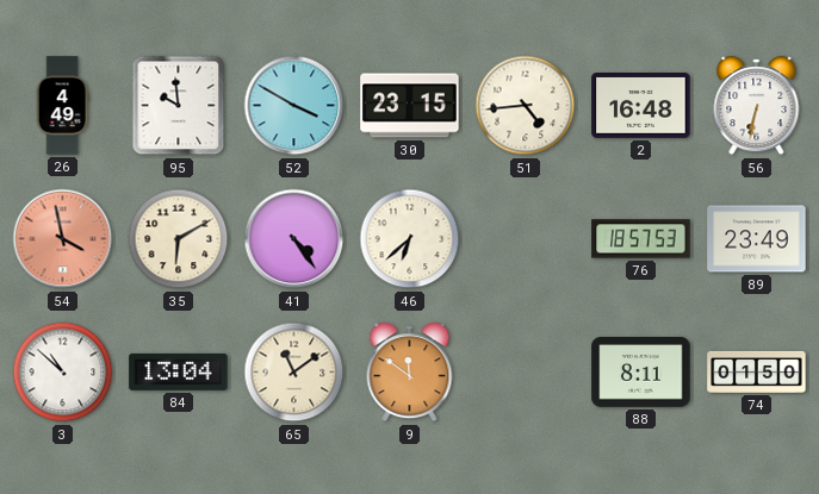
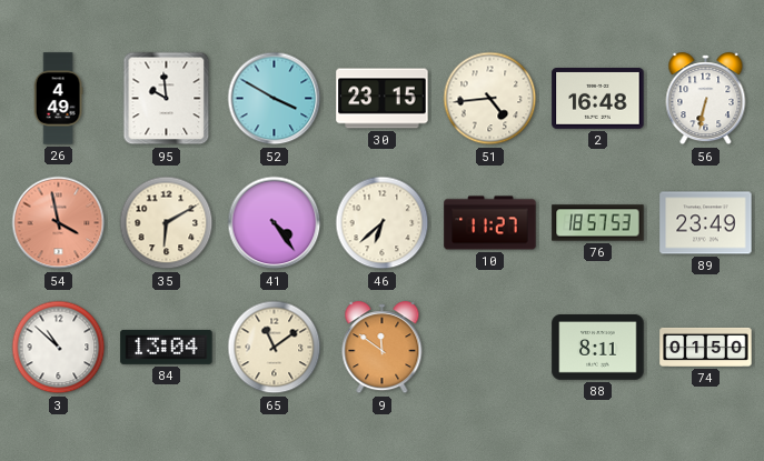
10: none -> 11:27
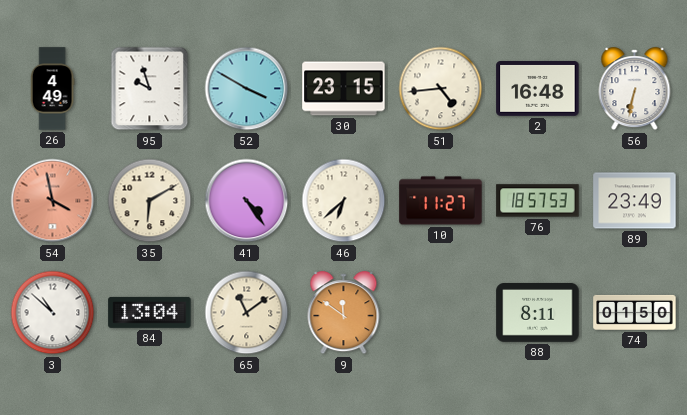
95: 9:59 -> 9:57
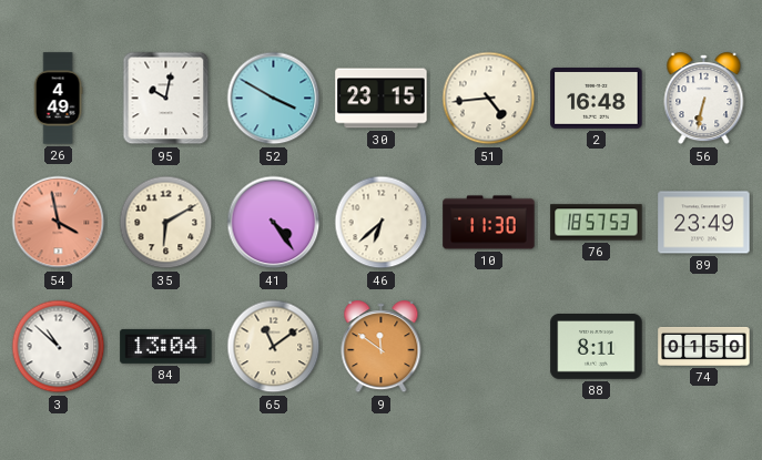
95: 9:57 -> 10:02
10: 11:27 -> 11:30
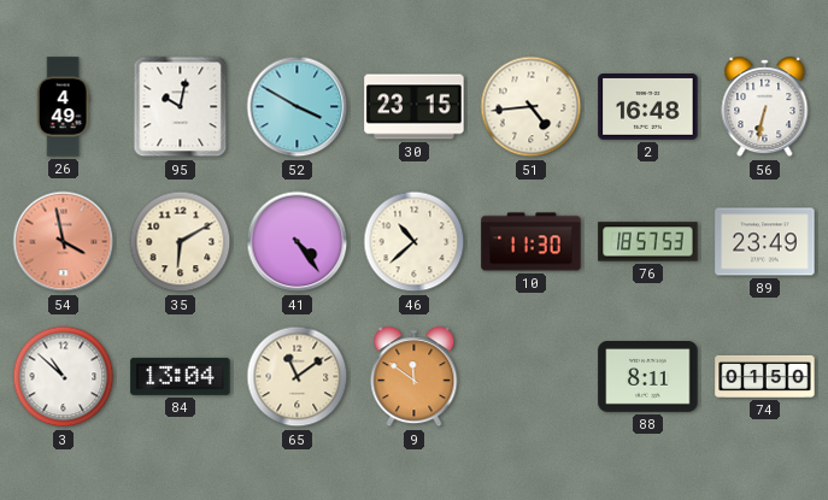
46: 6:38 -> 10:38
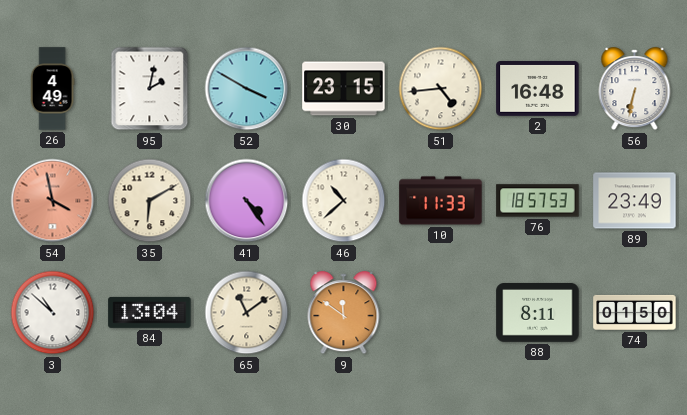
95: 10:02 -> 2:02
10: 11:30 -> 11:33
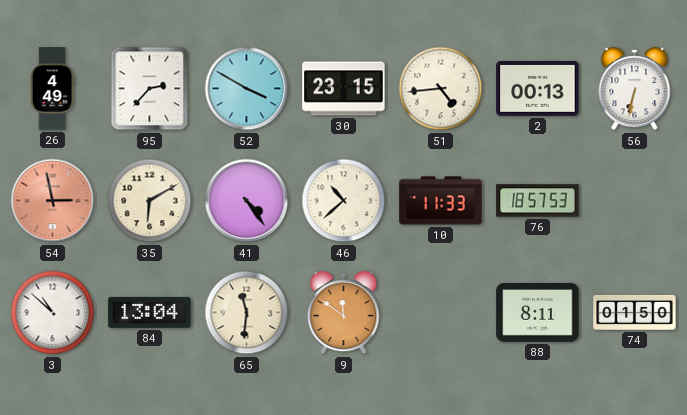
95: 2:02 -> 2:37
2: 16:48 -> 00:13
54: 3:58 -> 2:58
89: 23:49 -> none
65: 11:09 -> 11:31
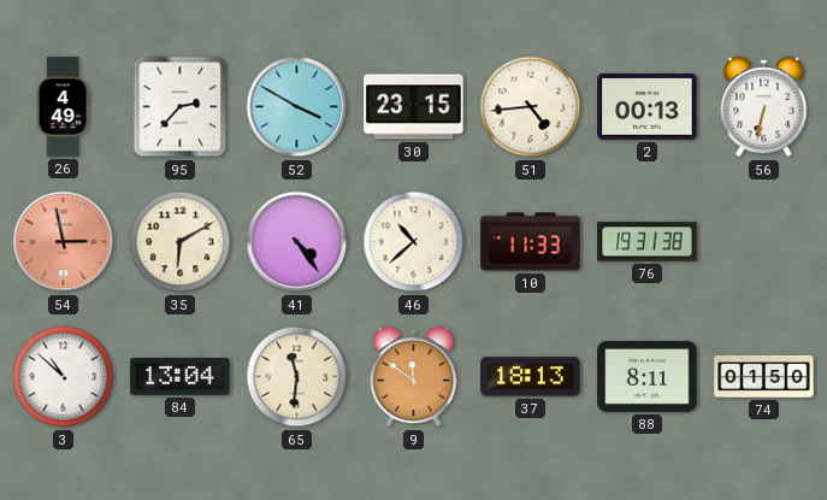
76: 18:57 -> 19:31
37: none -> 18:13
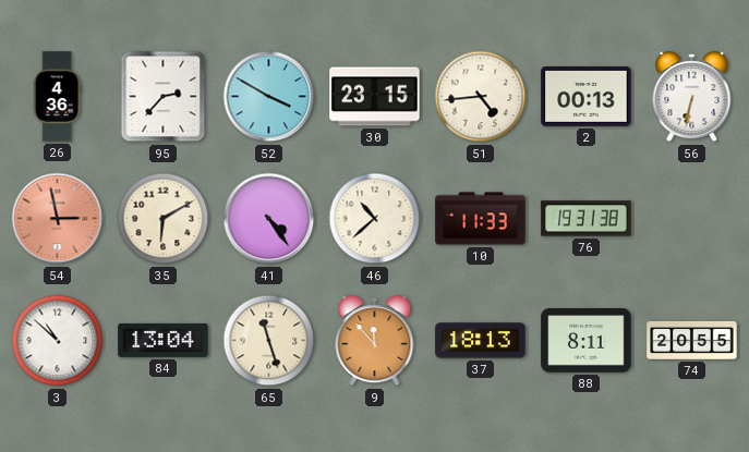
26: 4:49 -> 4:36
65: 11:31 -> 11:27
9: 11:51 -> 11:53
74: 01:50 -> 20:55
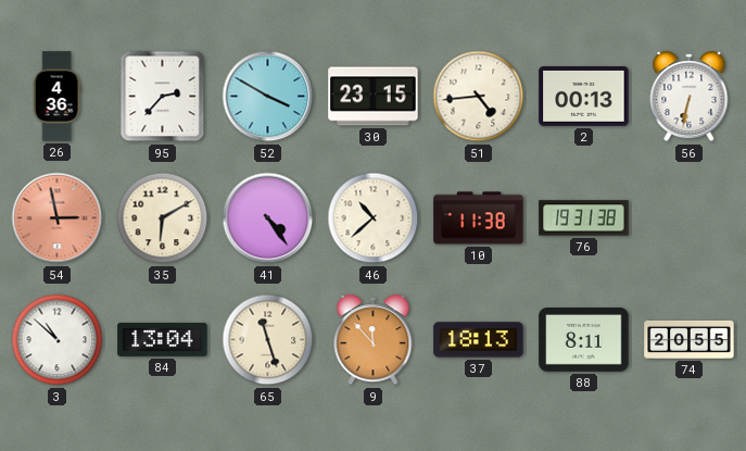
10: 11:33 -> 11:38
